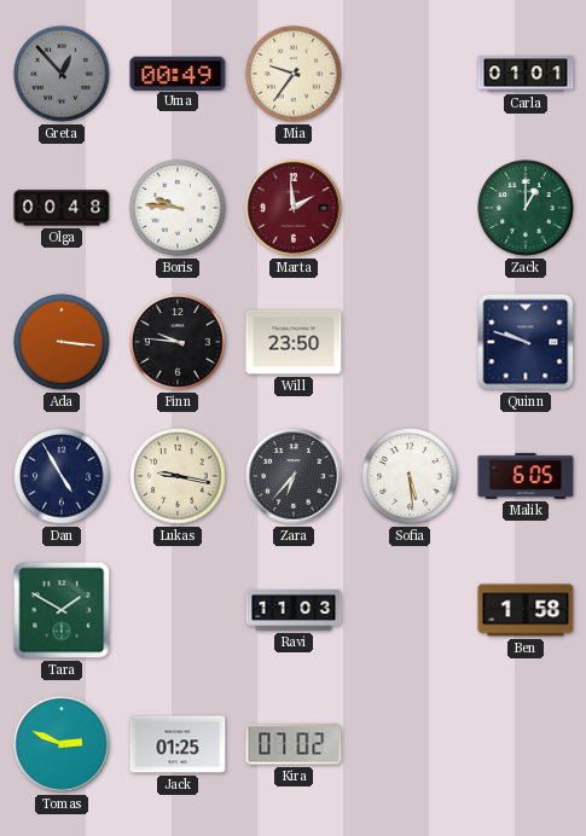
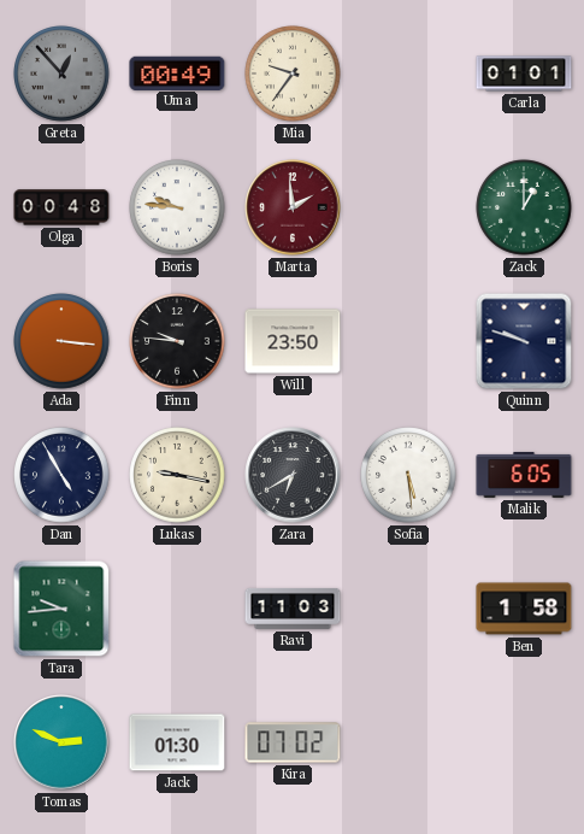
Zara: 6:37 -> 6:40
Tara: 1:50 -> 9:44
Jack: 01:25 -> 01:30
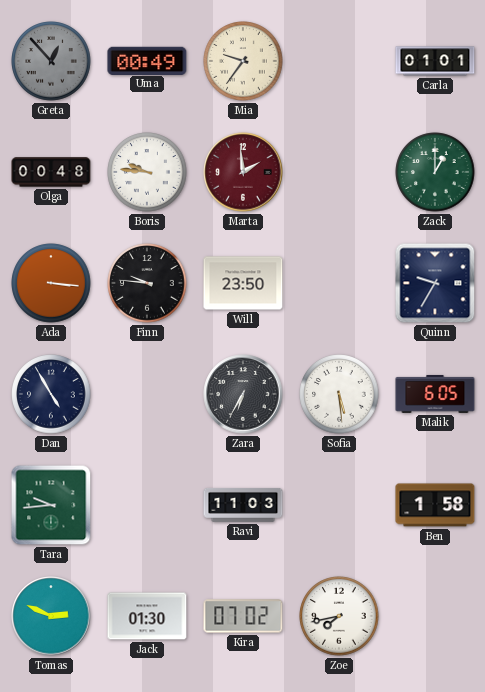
Quinn: 9:48 -> 9:35
Lukas: 9:17 -> none
Zara: 6:40 -> 6:35
Zoe: none -> 7:43
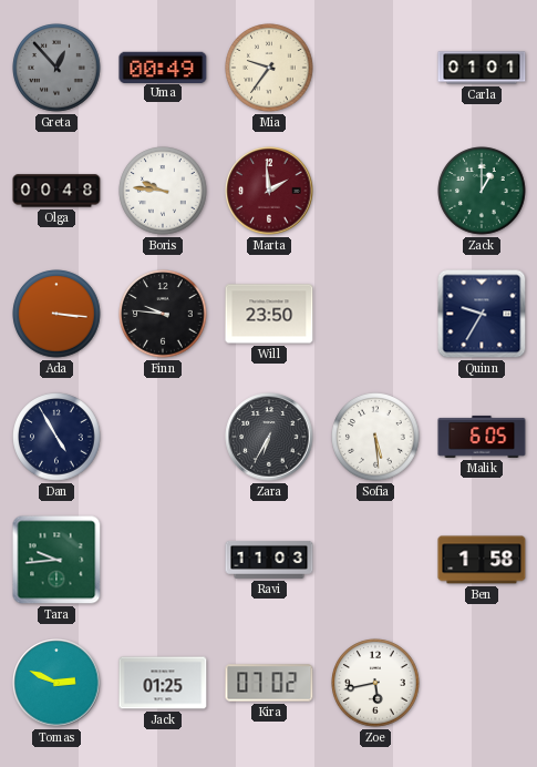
Jack: 01:30 -> 01:25
Zoe: 7:43 -> 5:43
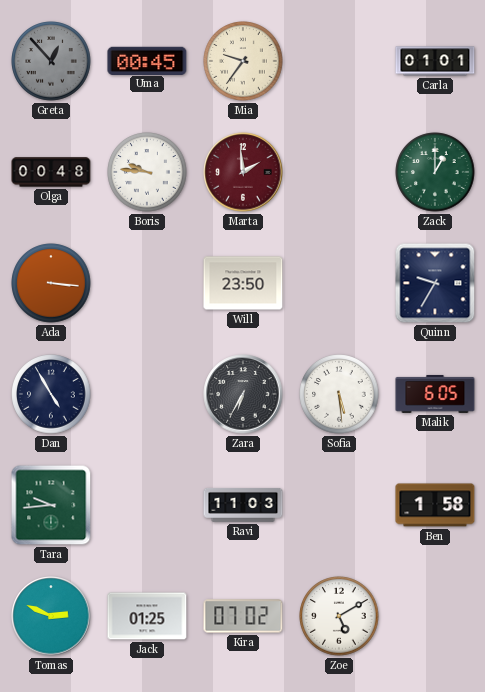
Uma: 00:49 -> 00:45
Finn: 9:46 -> none
Zoe: 5:43 -> 5:10
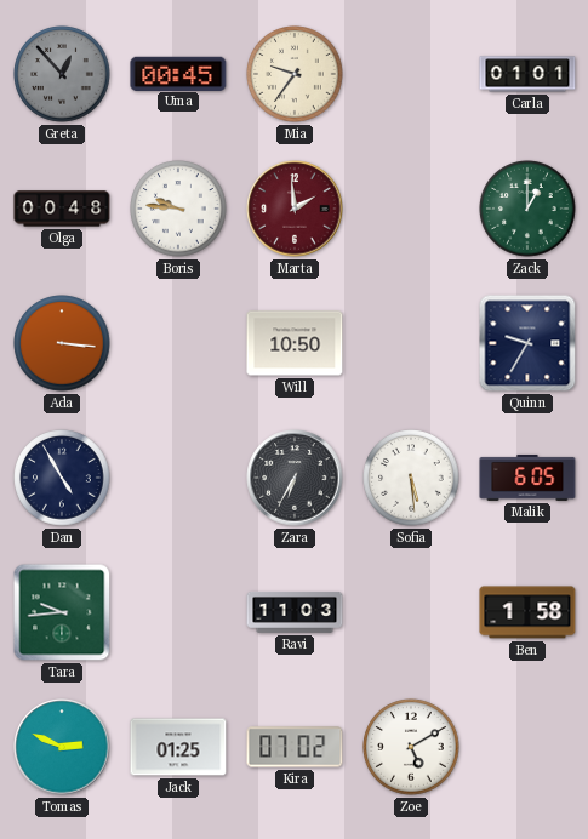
Will: 23:50 -> 10:50
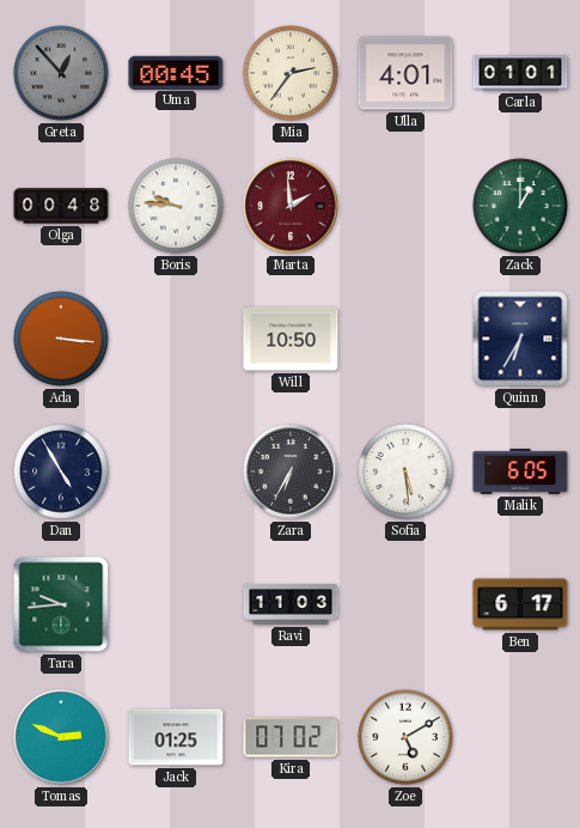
Mia: 9:36 -> 2:36
Ulla: none -> 4:01
Quinn: 9:35 -> 6:35
Ben: 1:58 -> 6:17
